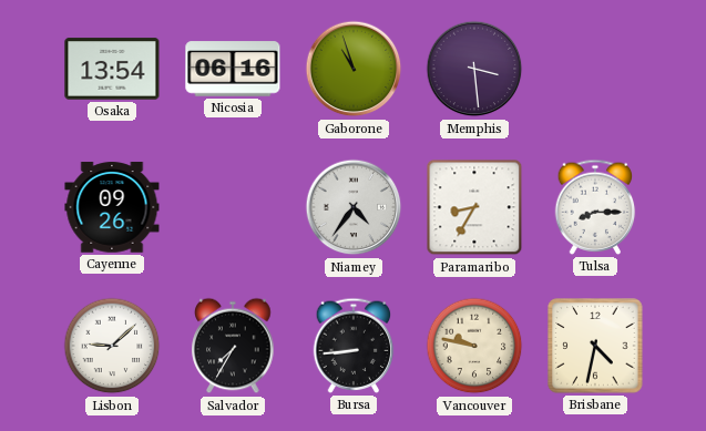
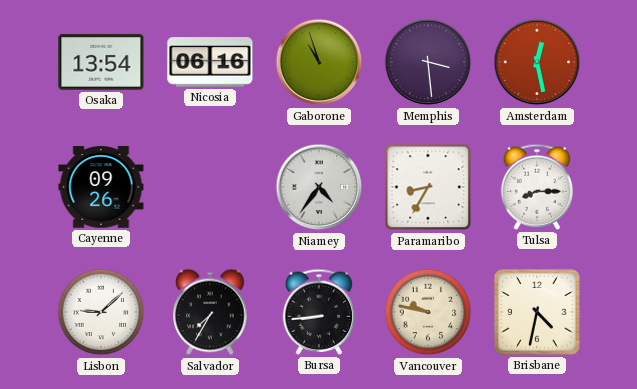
Amsterdam: none -> 12:28
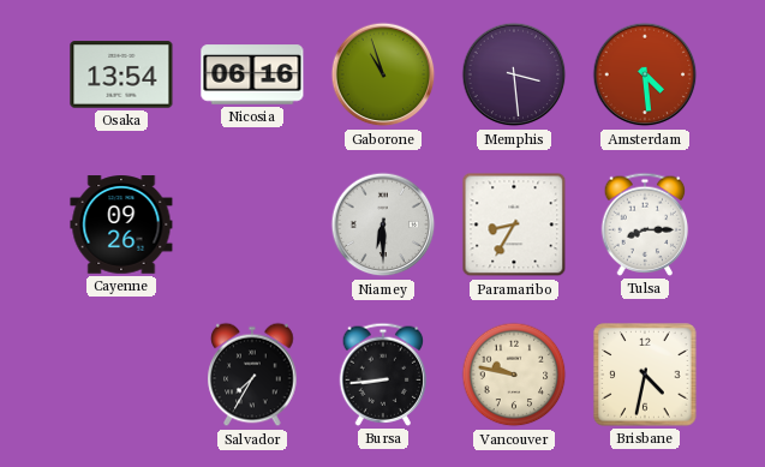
Amsterdam: 12:28 -> 4:29
Niamey: 4:36 -> 6:30
Lisbon: 9:08 -> none
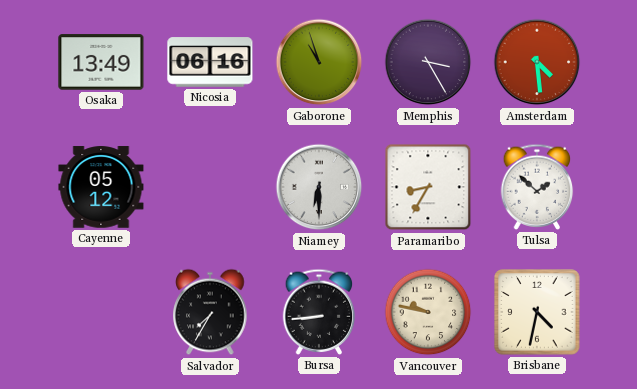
Osaka: 13:54 -> 13:49
Memphis: 3:29 -> 3:25
Cayenne: 09:26 -> 05:12
Tulsa: 8:15 -> 1:52
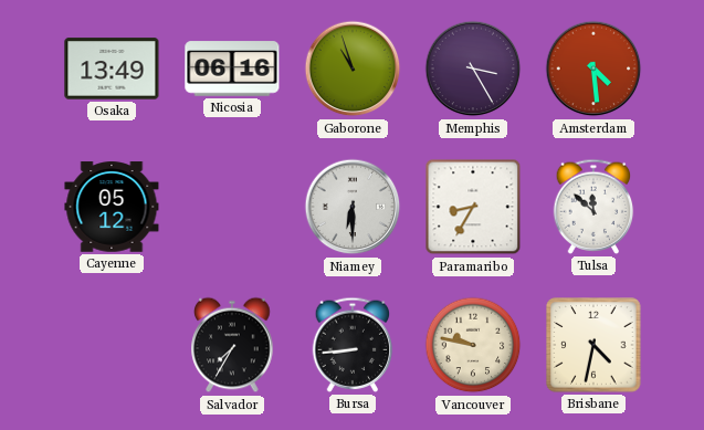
Tulsa: 1:52 -> 11:52
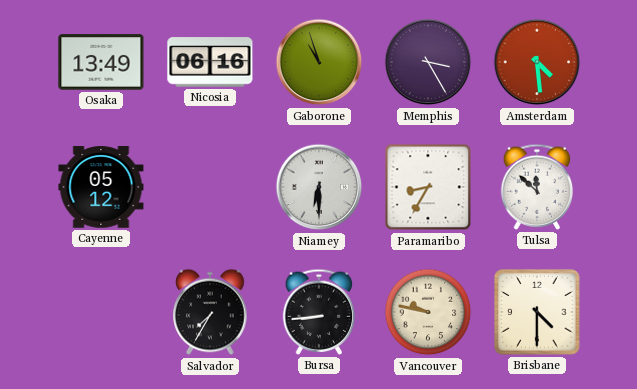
Brisbane: 4:32 -> 4:30
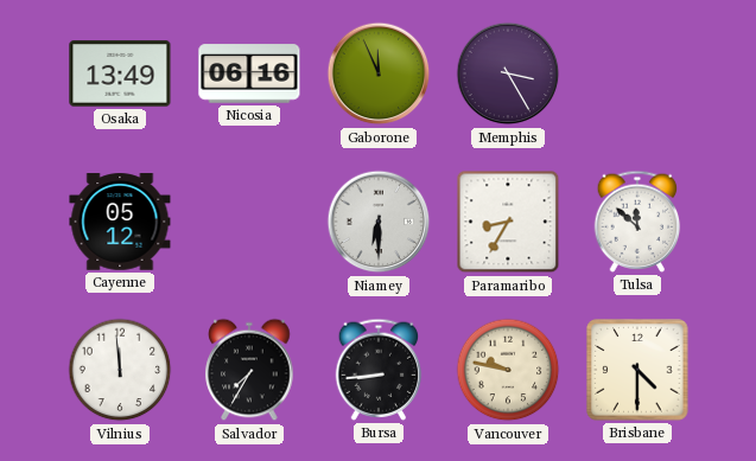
Gaborone: 10:57 -> 11:56
Amsterdam: 4:29 -> none
Vilnius: none -> 11:59
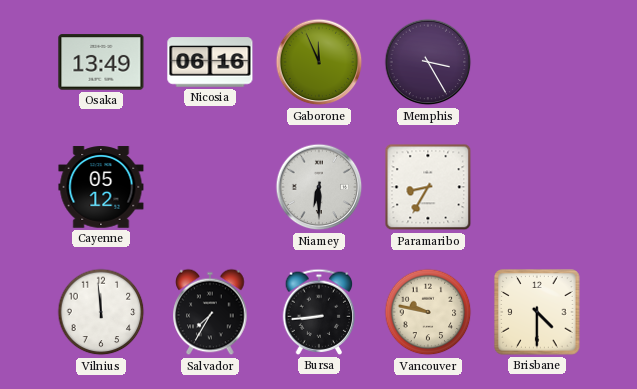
Tulsa: 11:52 -> none
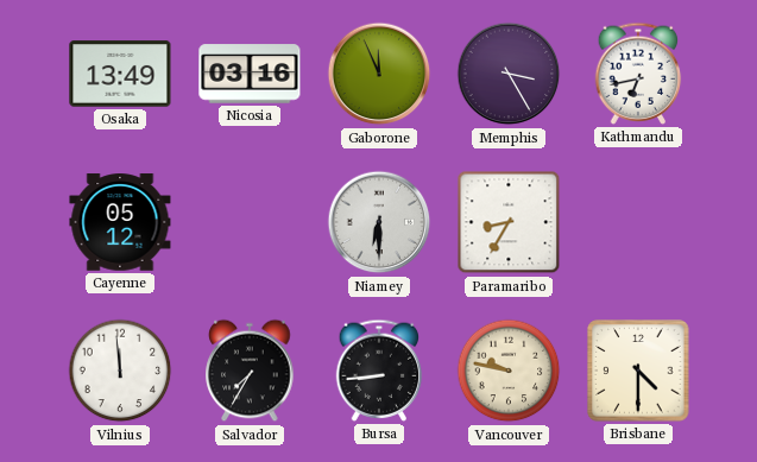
Nicosia: 06:16 -> 03:16
Kathmandu: none -> 6:43
